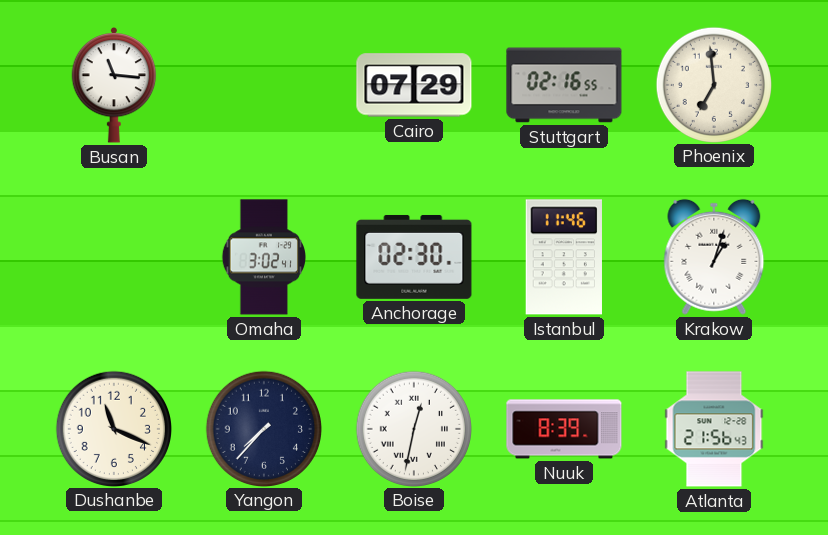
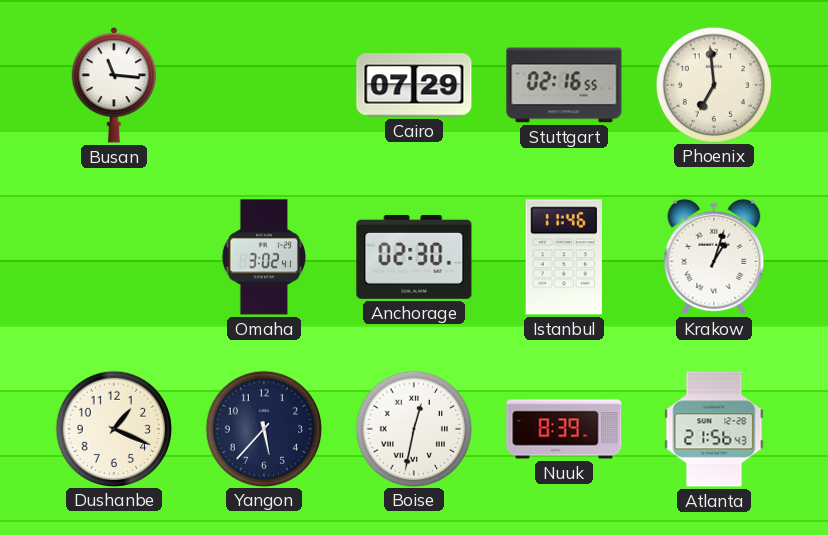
Dushanbe: 11:19 -> 1:19
Yangon: 7:37 -> 5:37
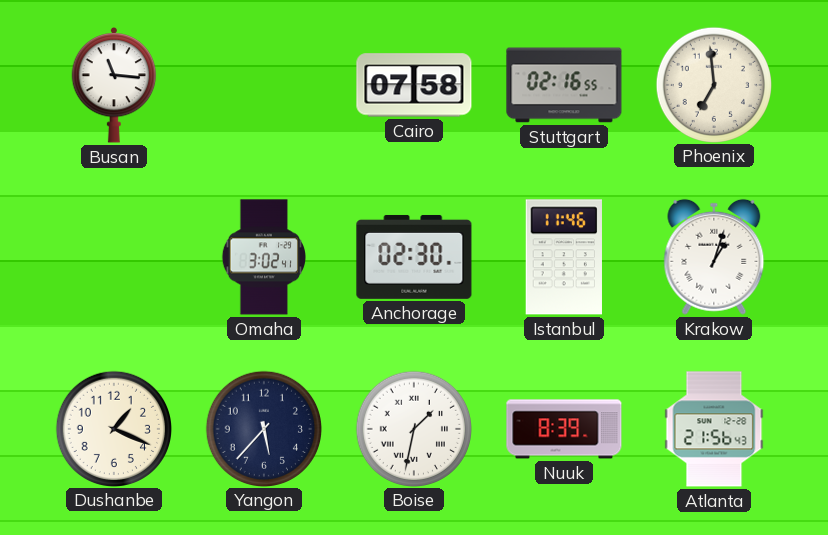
Cairo: 07:29 -> 07:58
Boise: 12:32 -> 1:32
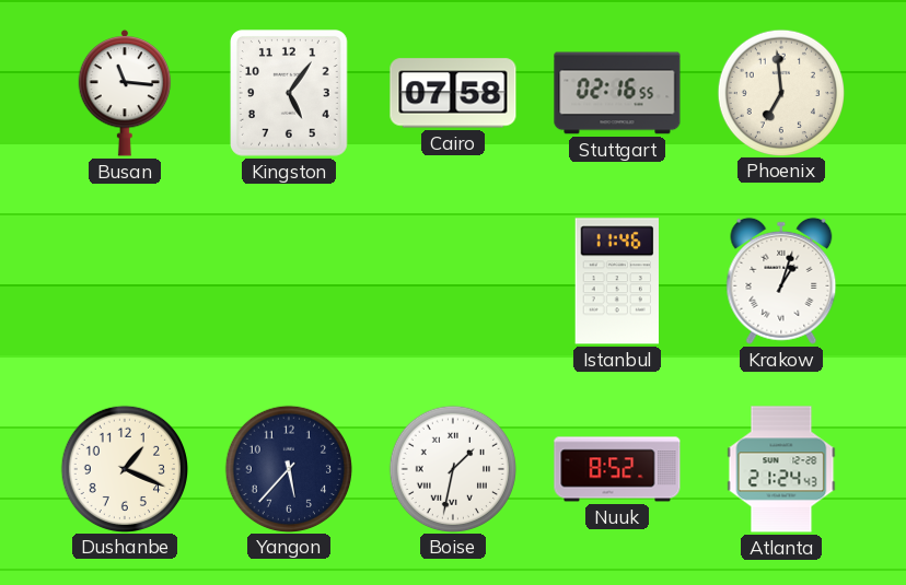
Kingston: none -> 5:06
Omaha: 3:02 -> none
Anchorage: 02:30 -> none
Nuuk: 8:39 -> 8:52
Atlanta: 21:56 -> 21:24
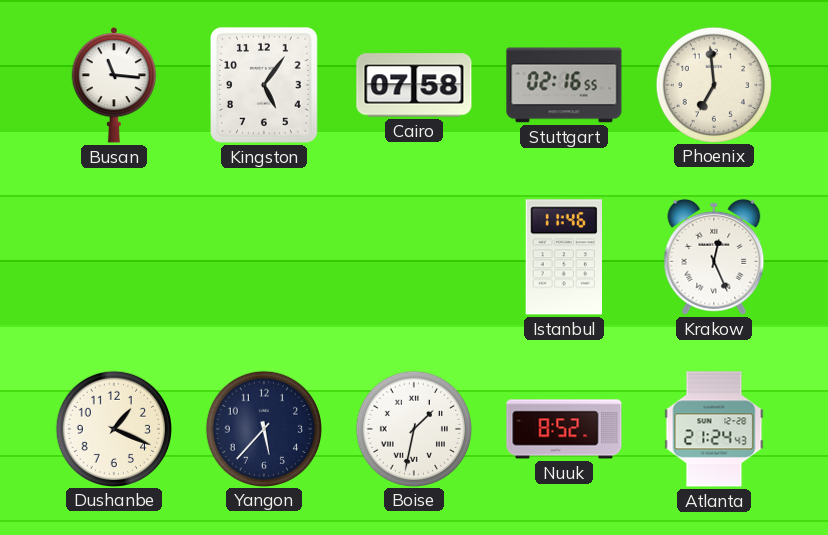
Krakow: 1:03 -> 12:26
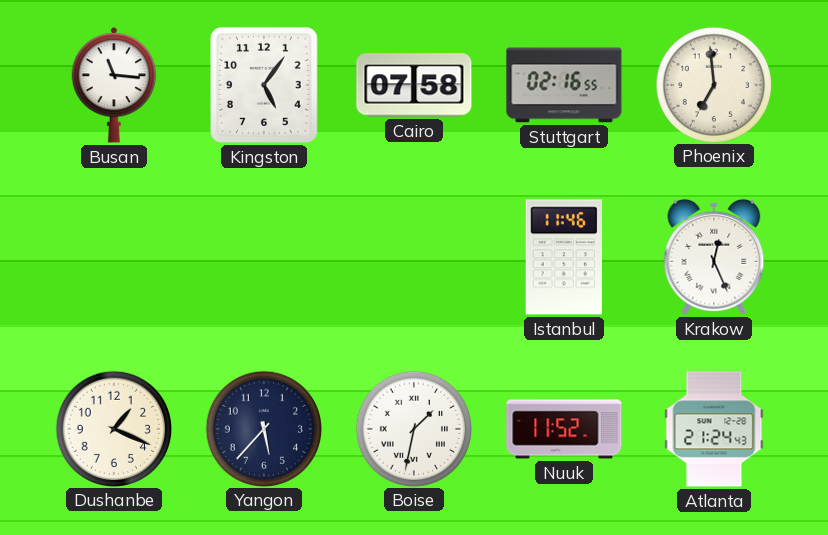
Nuuk: 8:52 -> 11:52
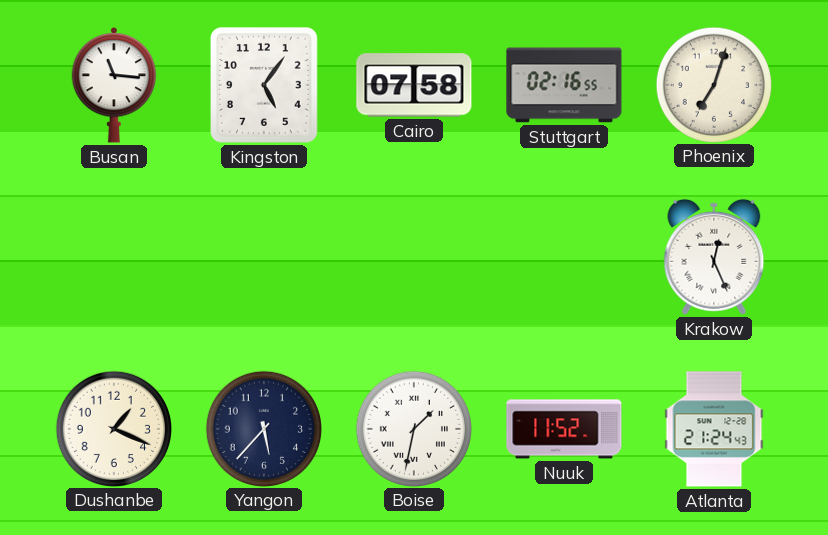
Phoenix: 6:59 -> 7:03
Istanbul: 11:46 -> none
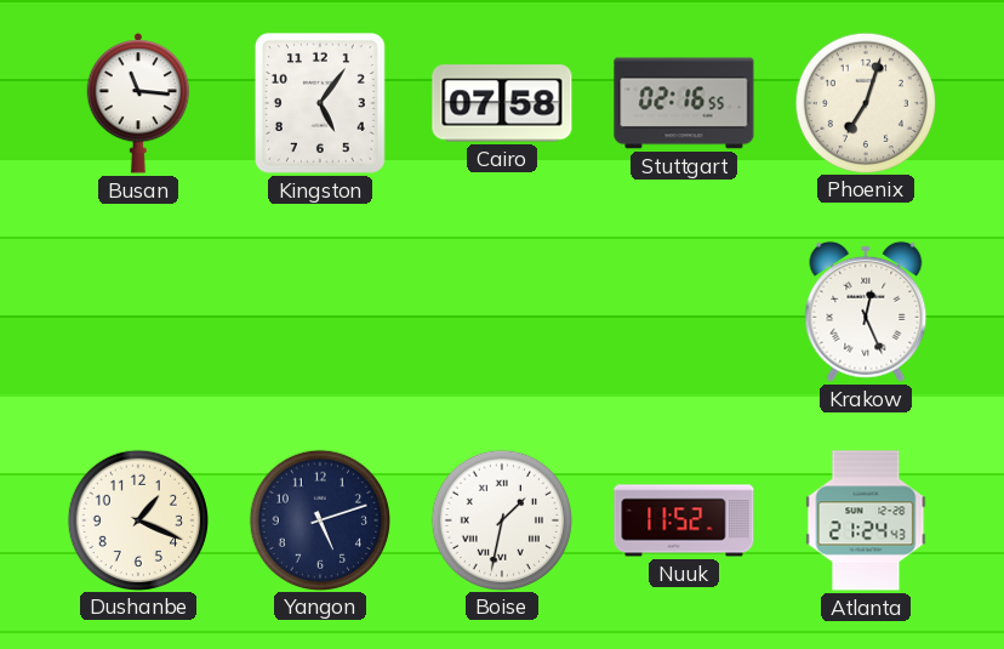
Yangon: 5:37 -> 5:12
